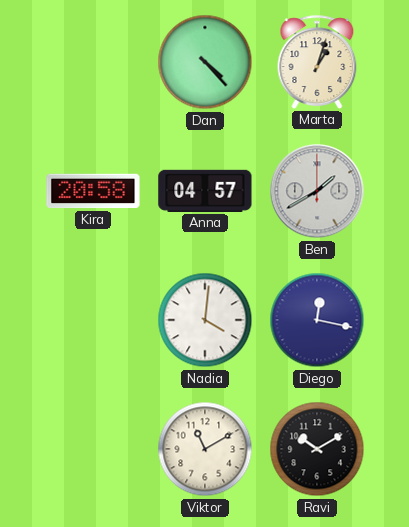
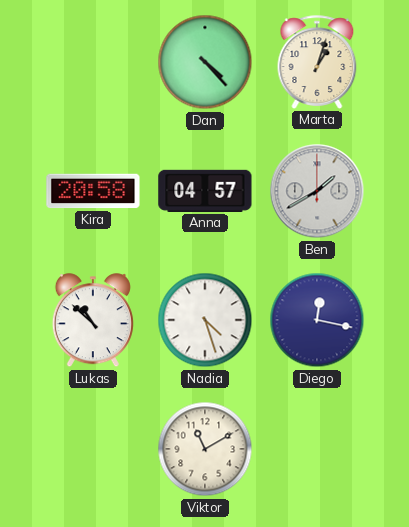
Lukas: none -> 10:52
Nadia: 4:01 -> 4:27
Ravi: 10:10 -> none
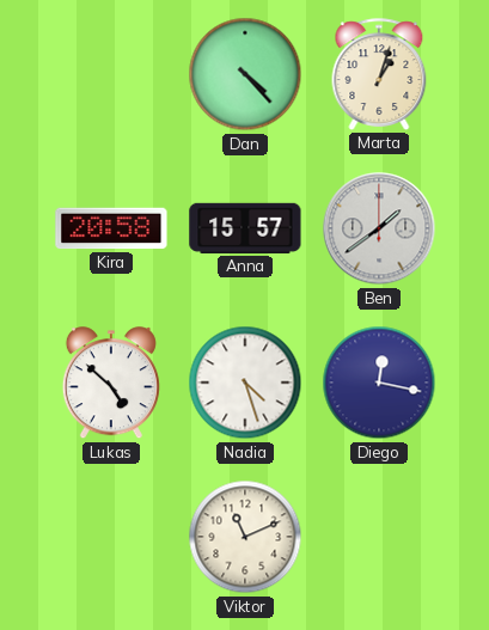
Anna: 04:57 -> 15:57
Ben: 1:40 -> 1:39
Lukas: 10:52 -> 4:52
Viktor: 11:10 -> 11:11
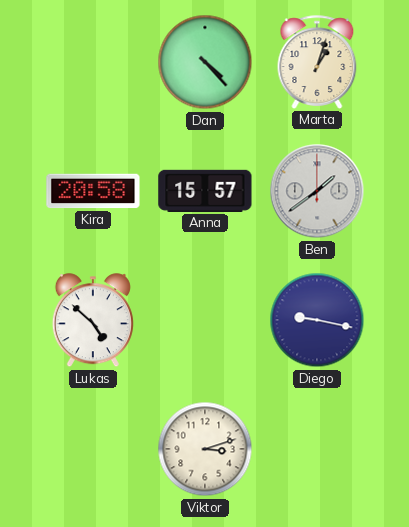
Nadia: 4:27 -> none
Diego: 12:17 -> 9:17
Viktor: 11:11 -> 3:12
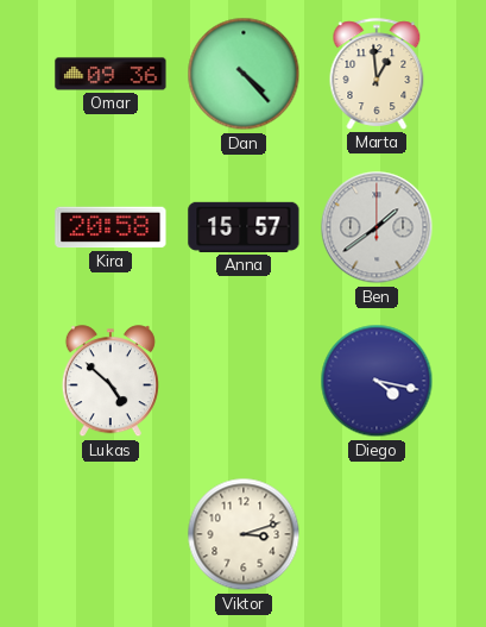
Omar: none -> 09:36
Marta: 1:03 -> 12:59
Diego: 9:17 -> 4:17
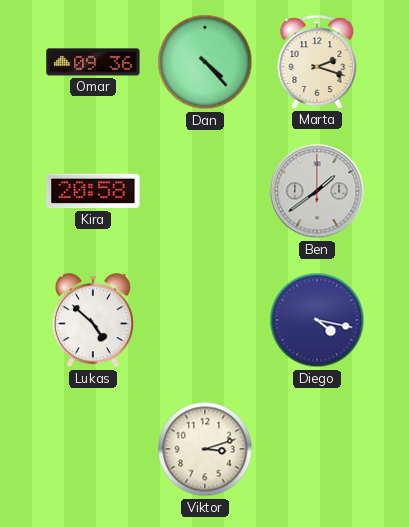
Marta: 12:59 -> 2:18
Anna: 15:57 -> none
